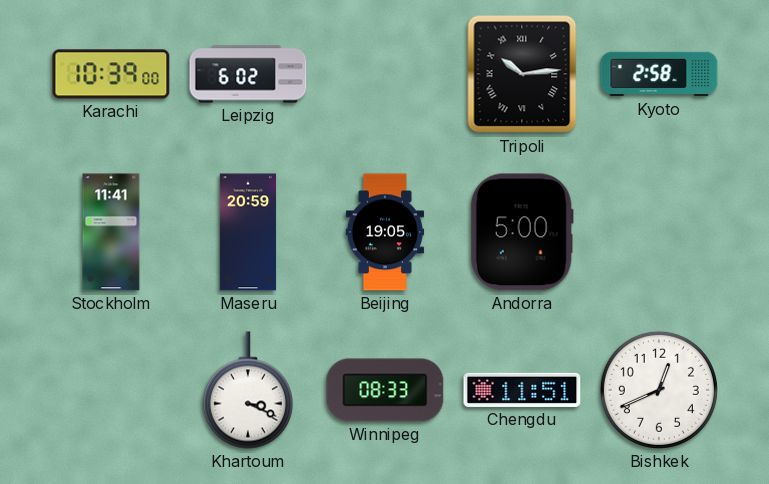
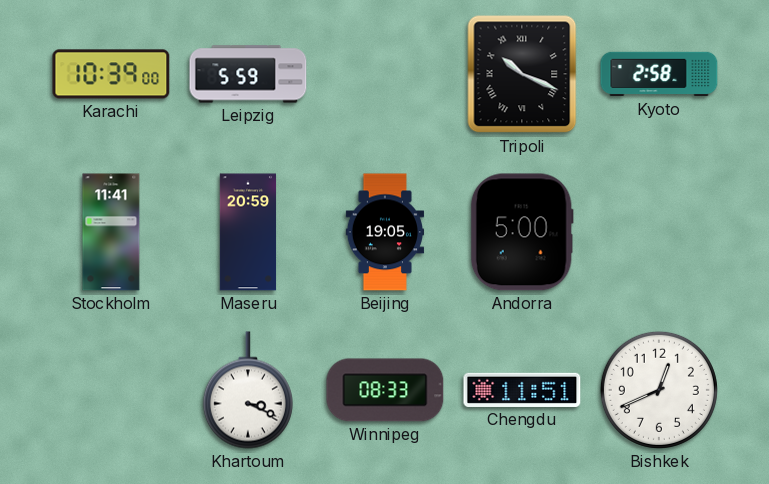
Leipzig: 6:02 -> 5:59
Tripoli: 10:14 -> 10:19
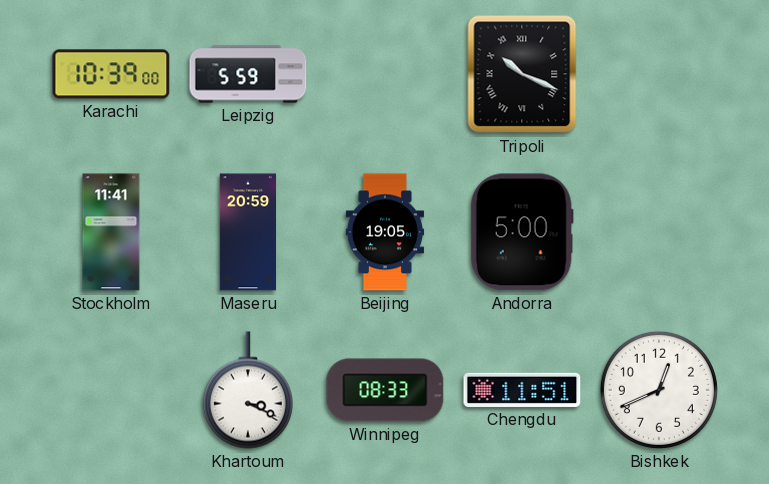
Kyoto: 2:58 -> none
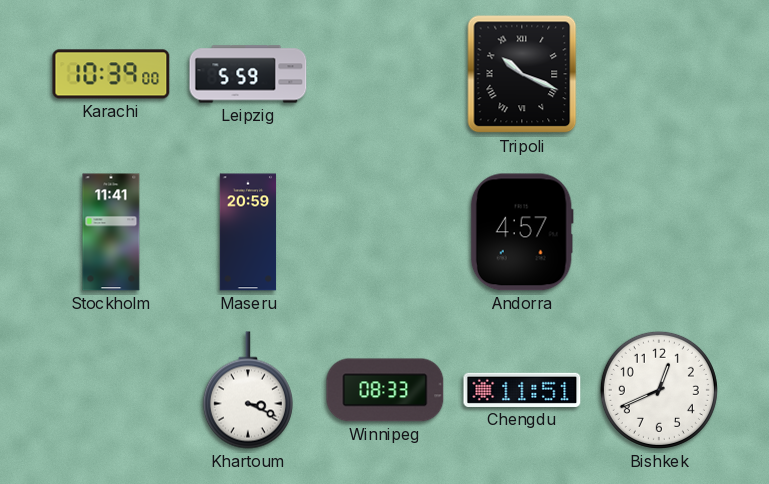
Beijing: 19:05 -> none
Andorra: 5:00 -> 4:57
